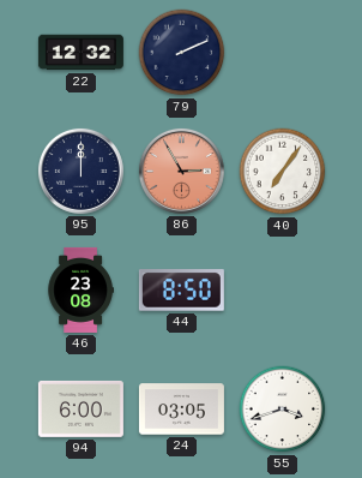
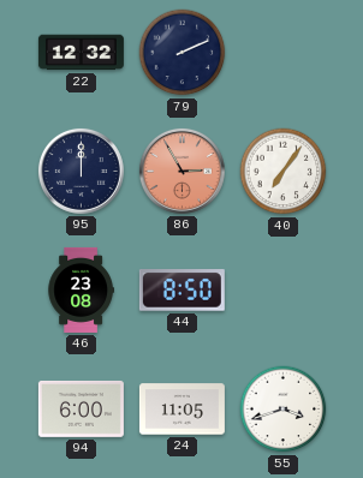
24: 03:05 -> 11:05
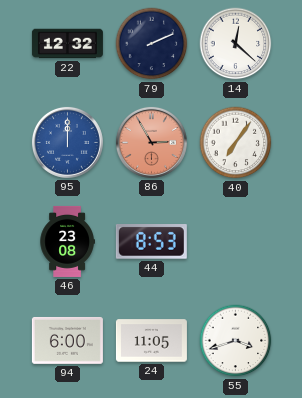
14: none -> 12:22
95 dial: navy -> blue
44: 8:50 -> 8:53
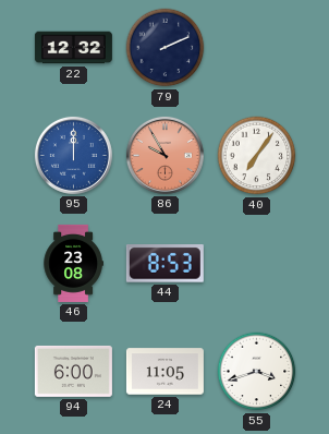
14: 12:22 -> none
86: 2:55 -> 9:55
